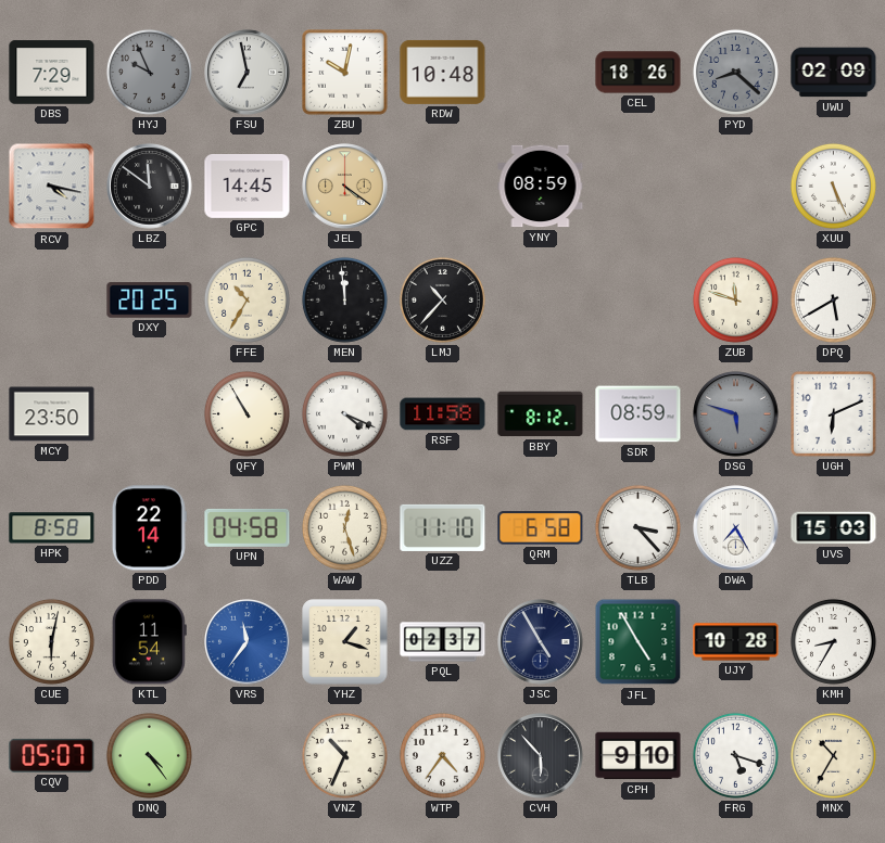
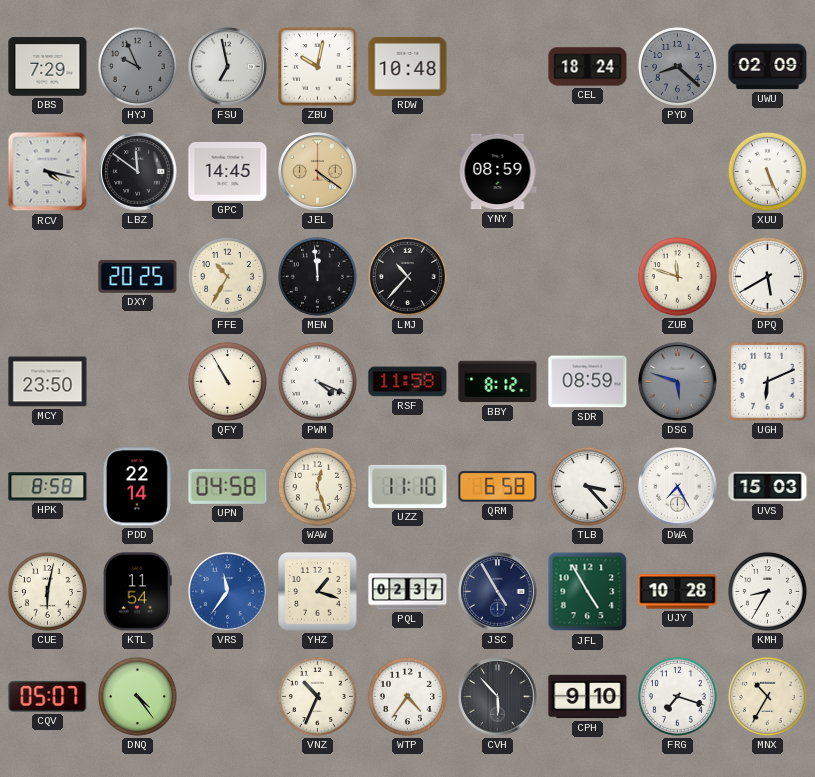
CEL: 18:26 -> 18:24
FRG: 5:18 -> 7:18
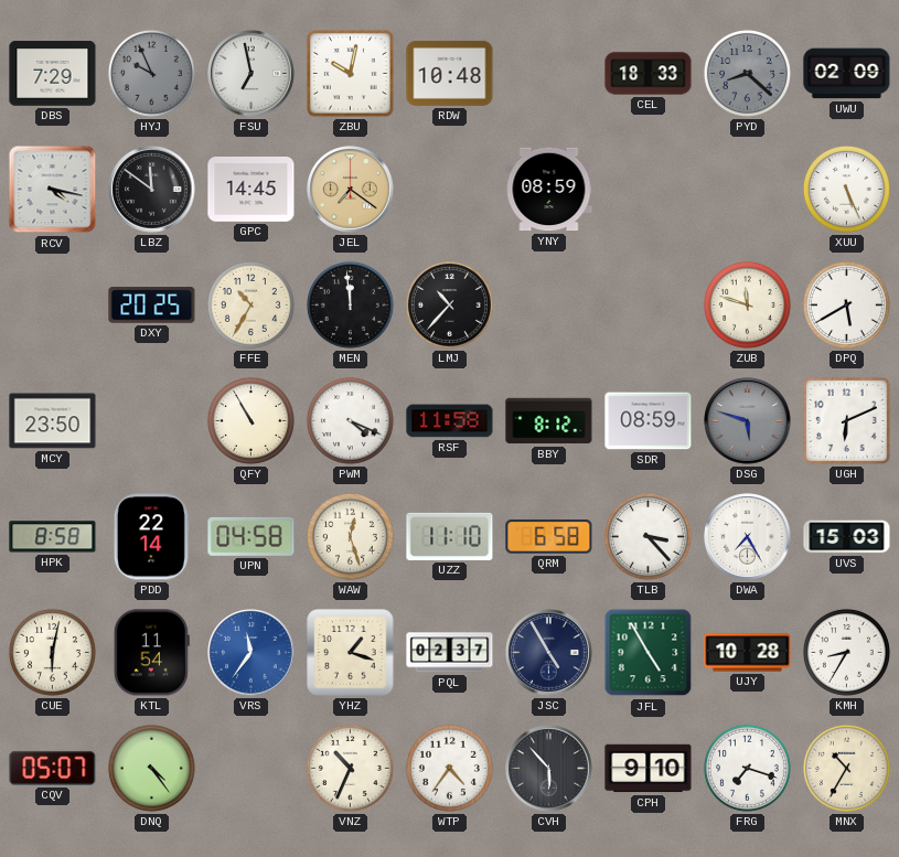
CEL: 18:24 -> 18:33
JEL: 4:21 -> 7:21
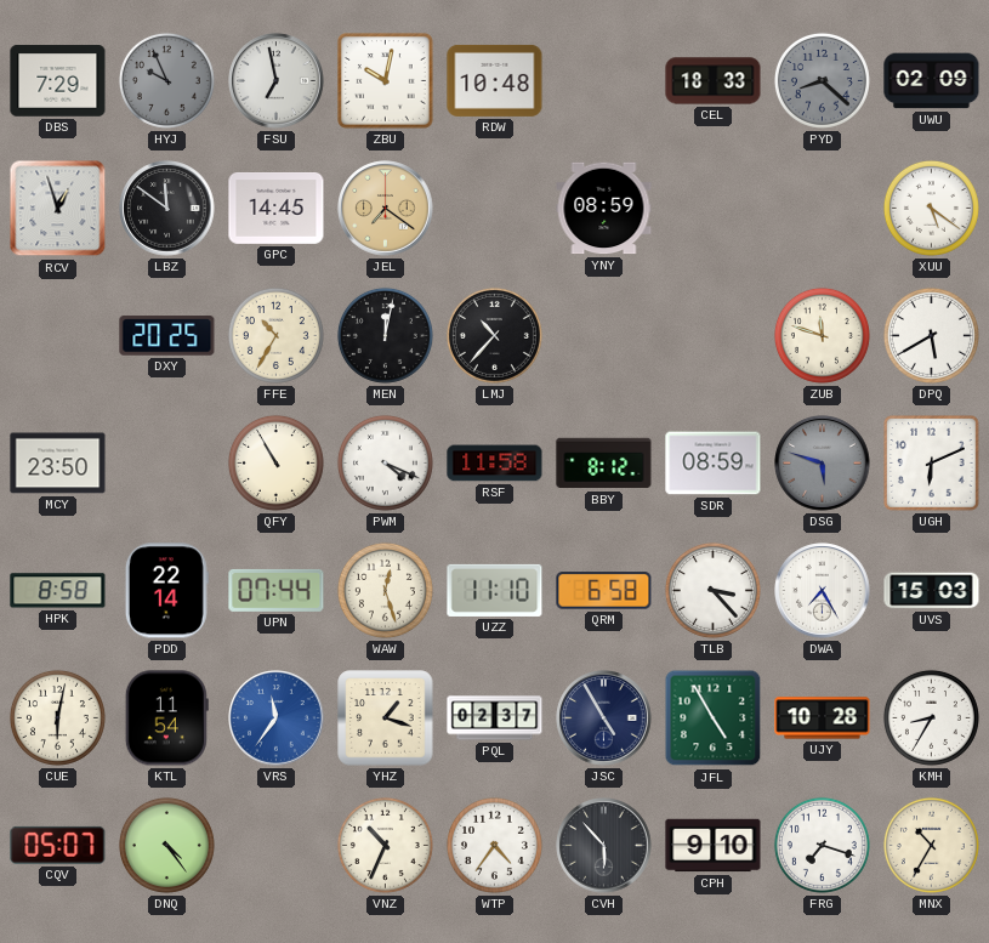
RCV: 4:17 -> 12:57
XUU: 5:26 -> 5:21
MEN: 11:59 -> 12:02
UPN: 04:58 -> 07:44
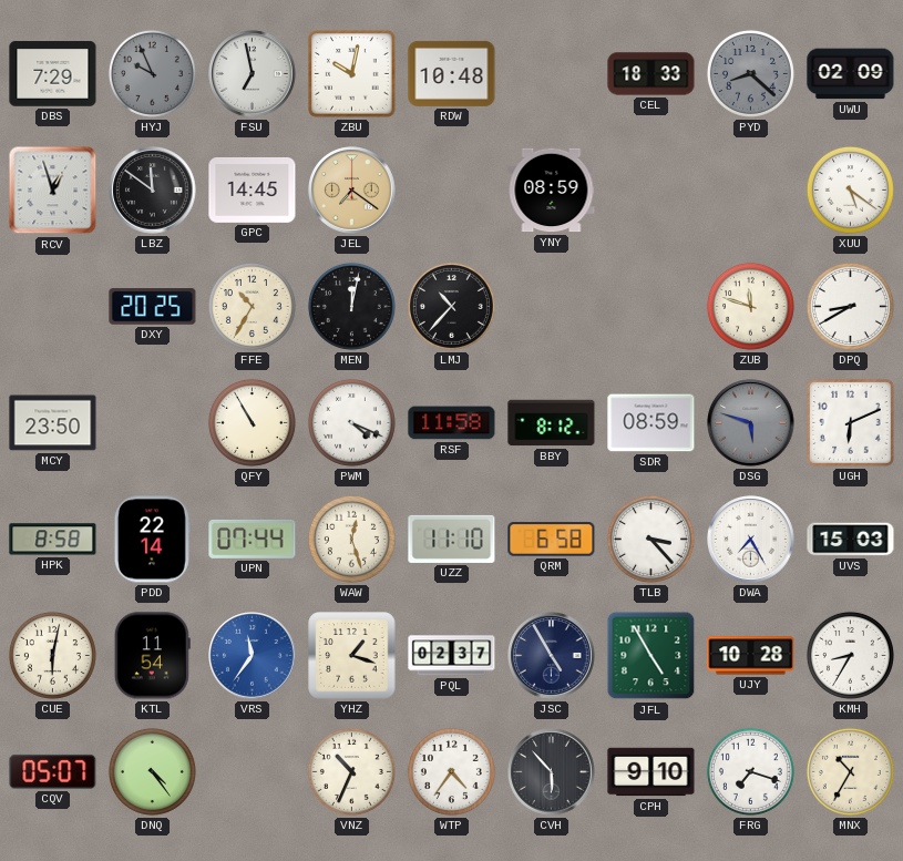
DPQ: 5:40 -> 8:40
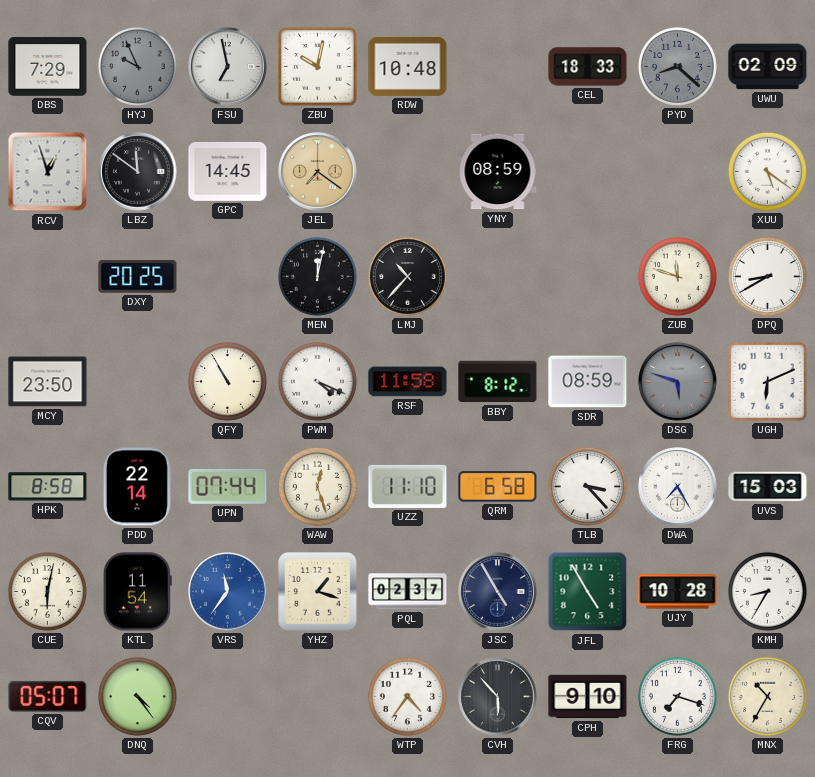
FFE: 10:35 -> none
VNZ: 10:34 -> none
